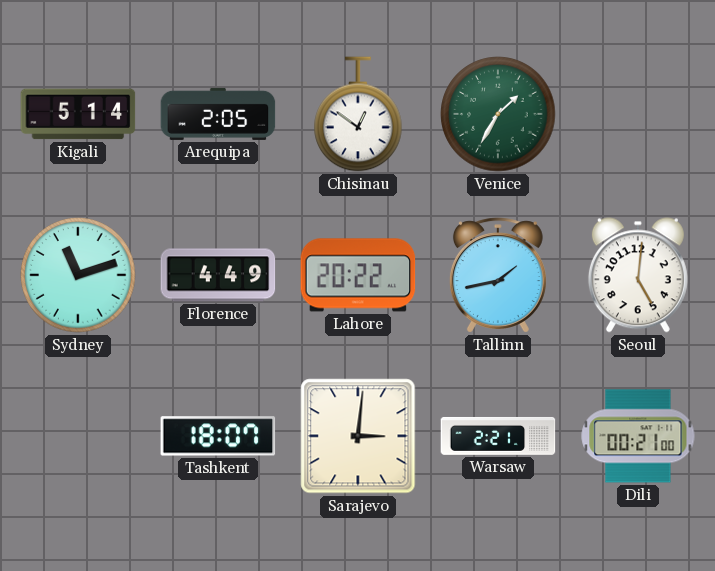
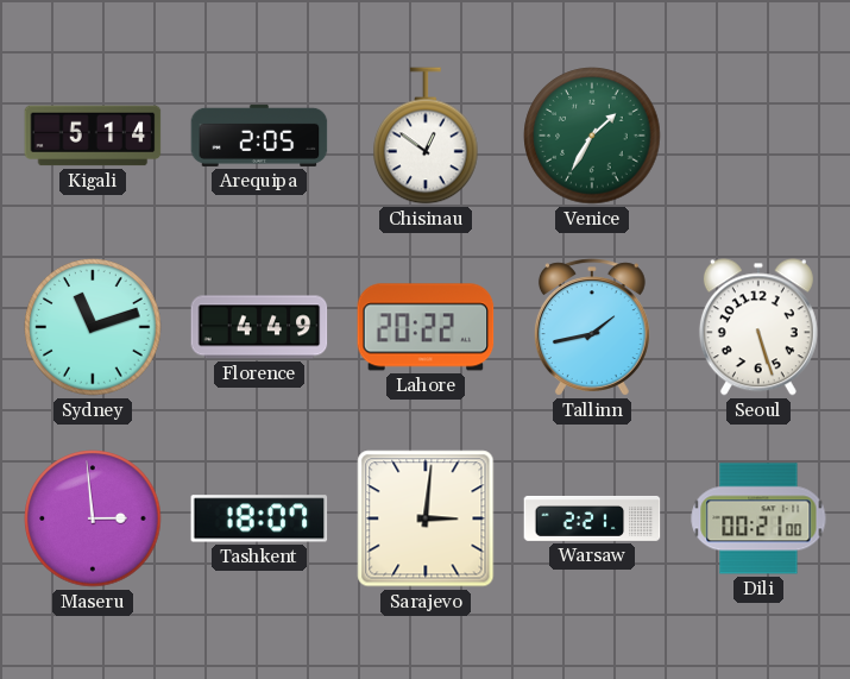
Seoul: 5:01 -> 5:27
Maseru: none -> 2:59
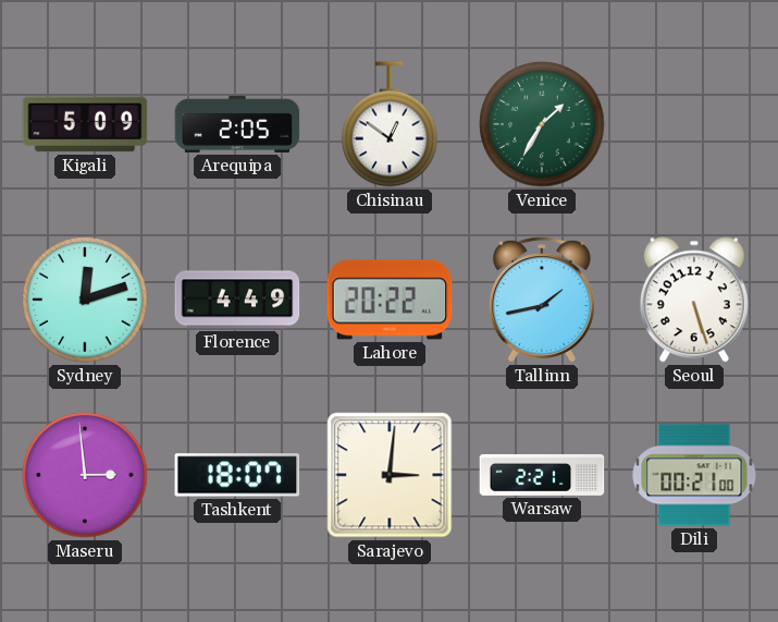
Kigali: 5:14 -> 5:09
Sydney: 11:12 -> 12:12
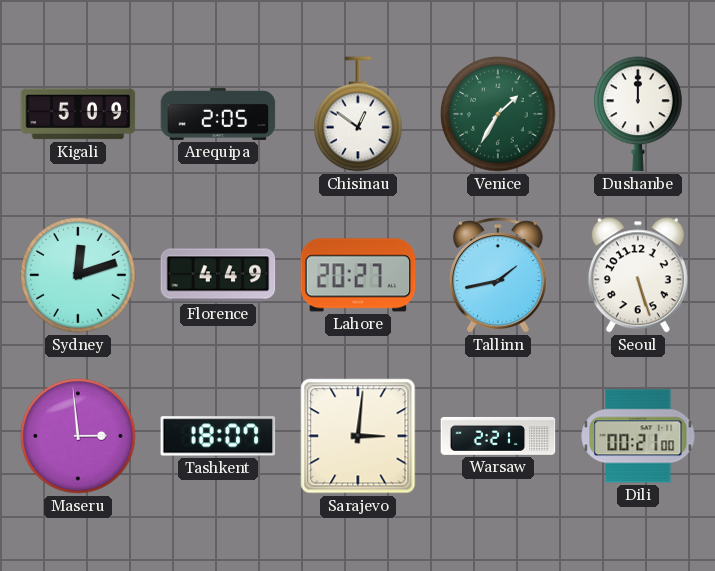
Dushanbe: none -> 12:00
Lahore: 20:22 -> 20:27
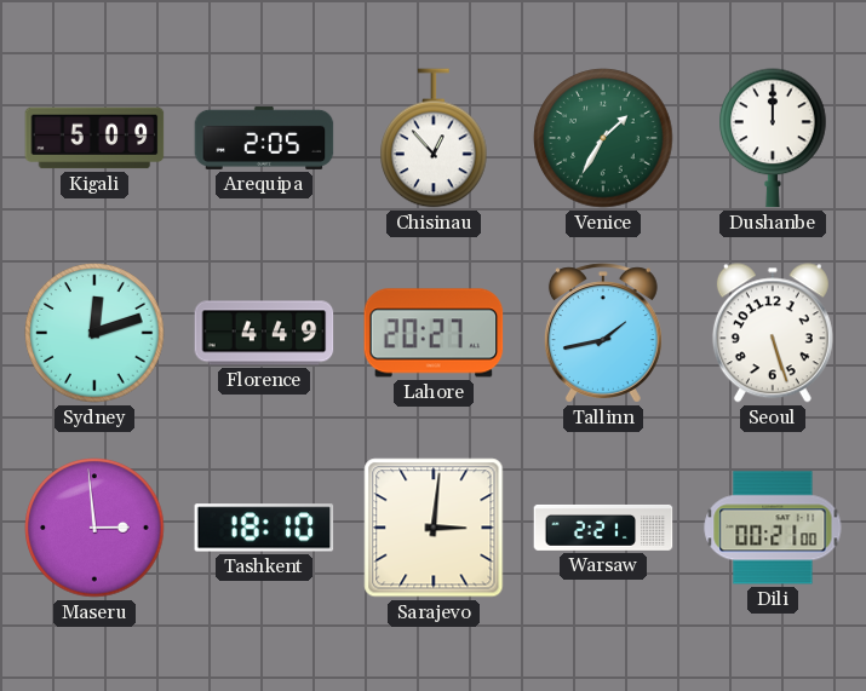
Chisinau: 12:51 -> 12:53
Tashkent: 18:07 -> 18:10
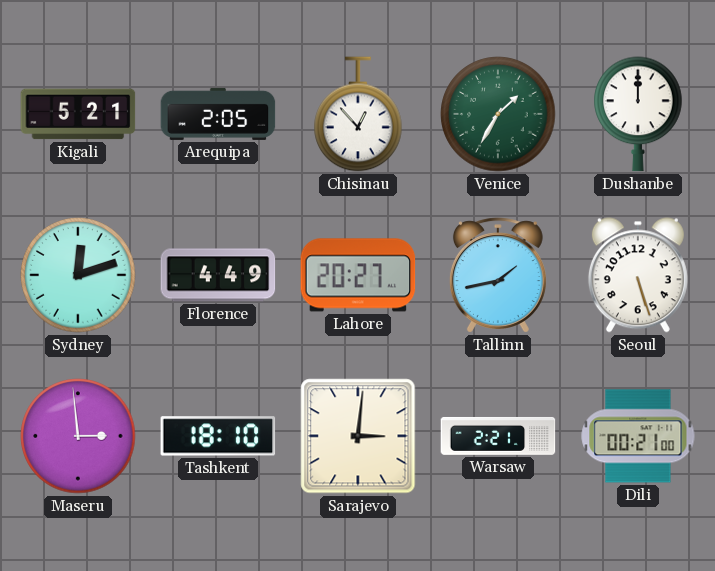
Kigali: 5:09 -> 5:21
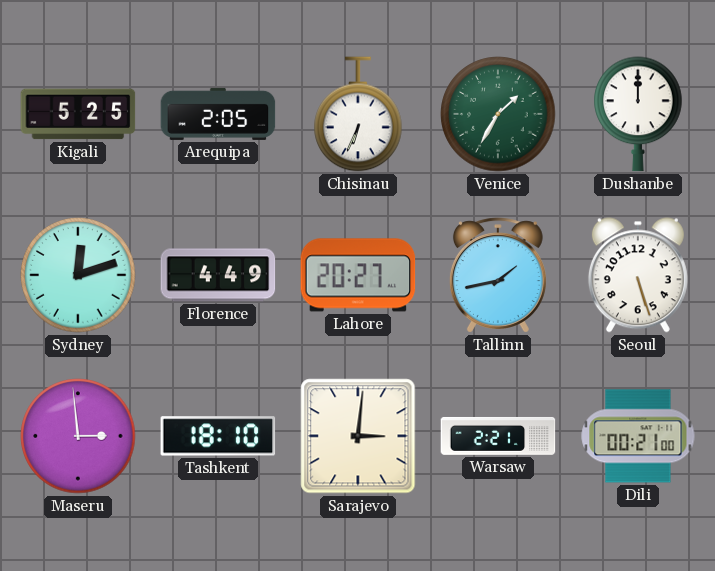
Kigali: 5:21 -> 5:25
Chisinau: 12:53 -> 6:34
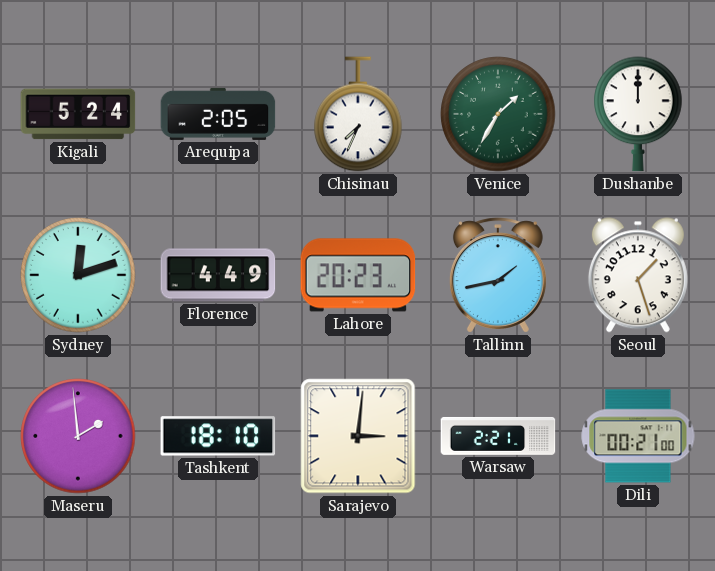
Kigali: 5:25 -> 5:24
Chisinau: 6:34 -> 7:34
Lahore: 20:27 -> 20:23
Seoul: 5:27 -> 1:27
Maseru: 2:59 -> 1:59
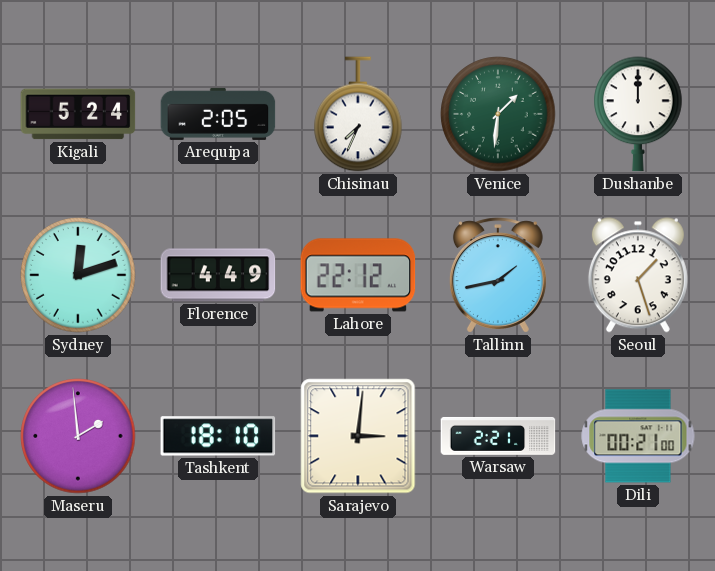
Venice: 1:35 -> 1:31
Lahore: 20:23 -> 22:12
